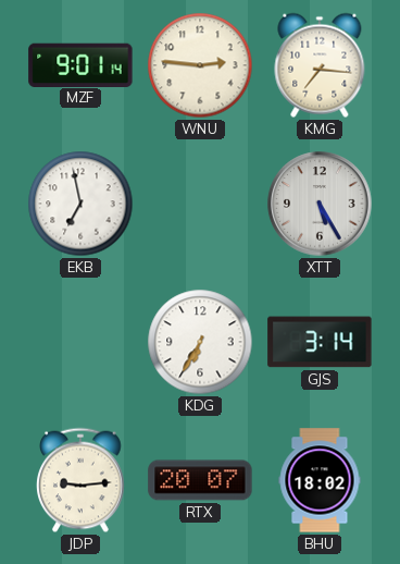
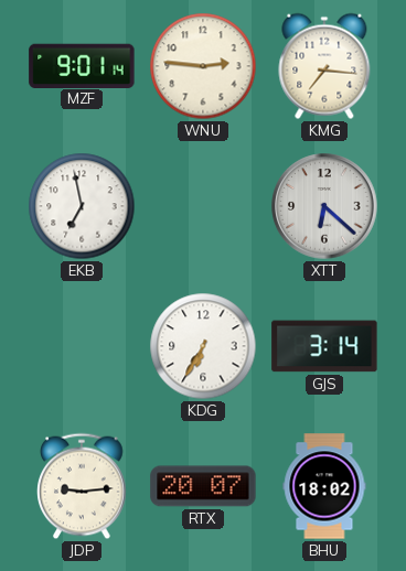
XTT: 5:25 -> 6:22
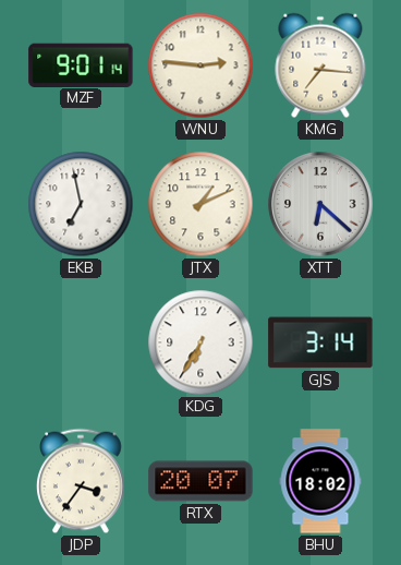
JTX: none -> 1:11
JDP: 9:14 -> 3:36
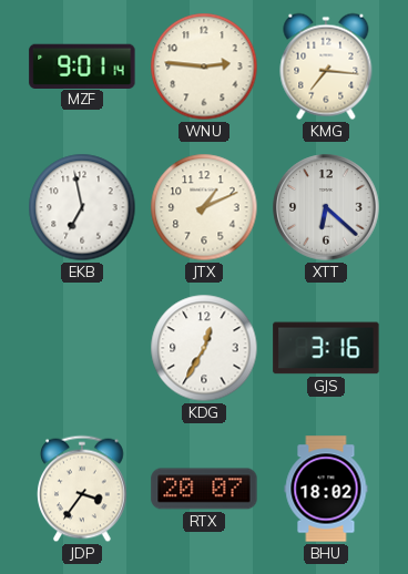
KDG: 6:35 -> 12:35
GJS: 3:14 -> 3:16
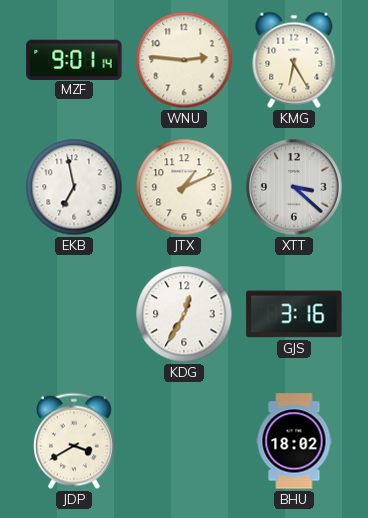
KMG: 7:16 -> 6:25
XTT: 6:22 -> 3:22
JDP: 3:36 -> 3:40
RTX: 20:07 -> none
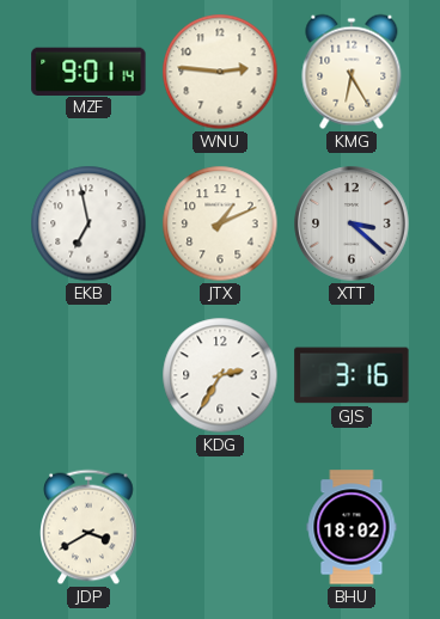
KDG: 12:35 -> 2:35
